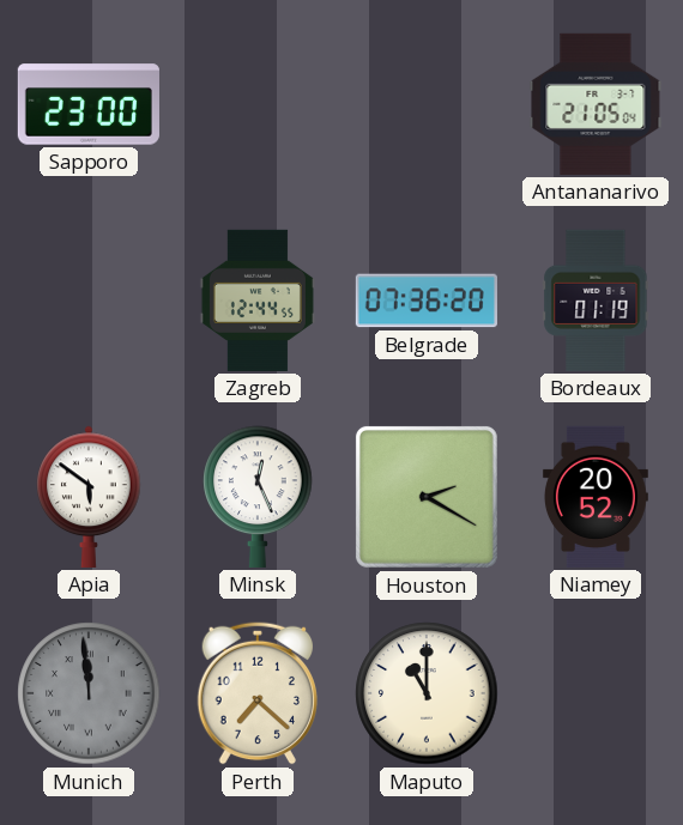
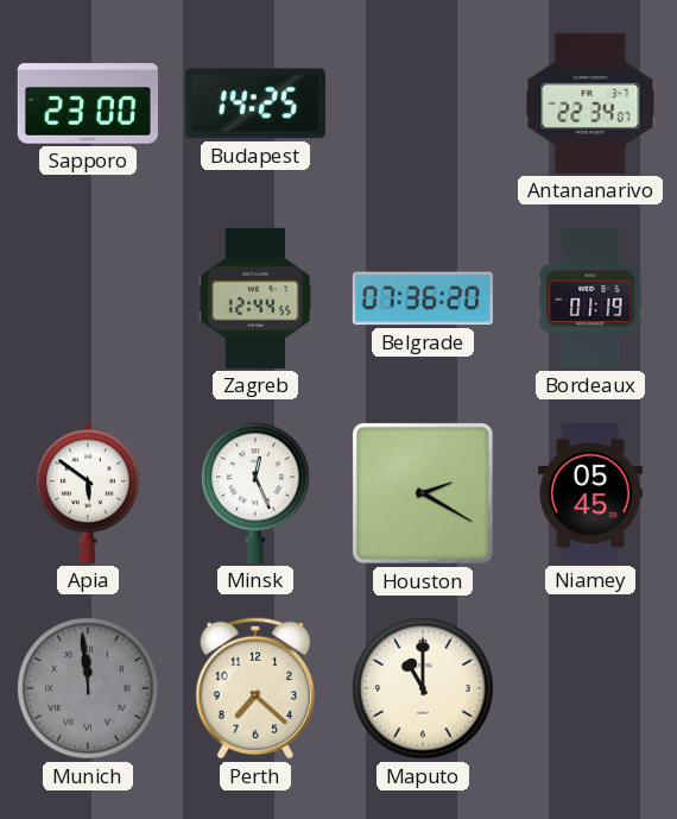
Budapest: none -> 14:25
Antananarivo: 21:05 -> 22:34
Niamey: 20:52 -> 05:45
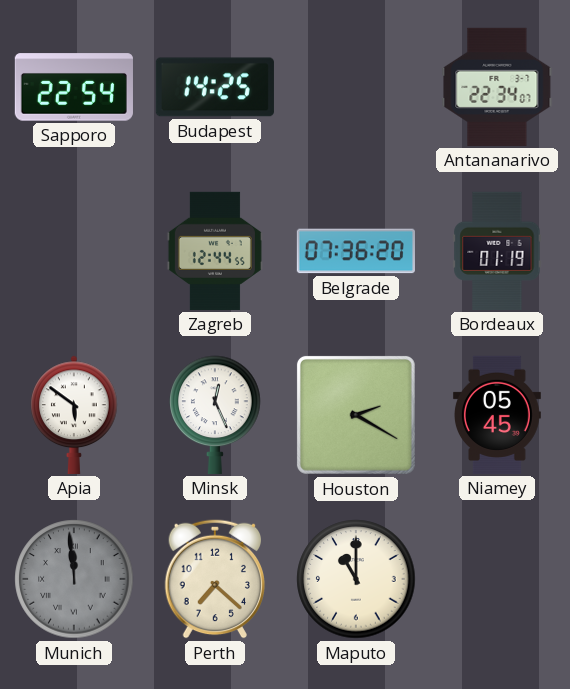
Sapporo: 23:00 -> 22:54
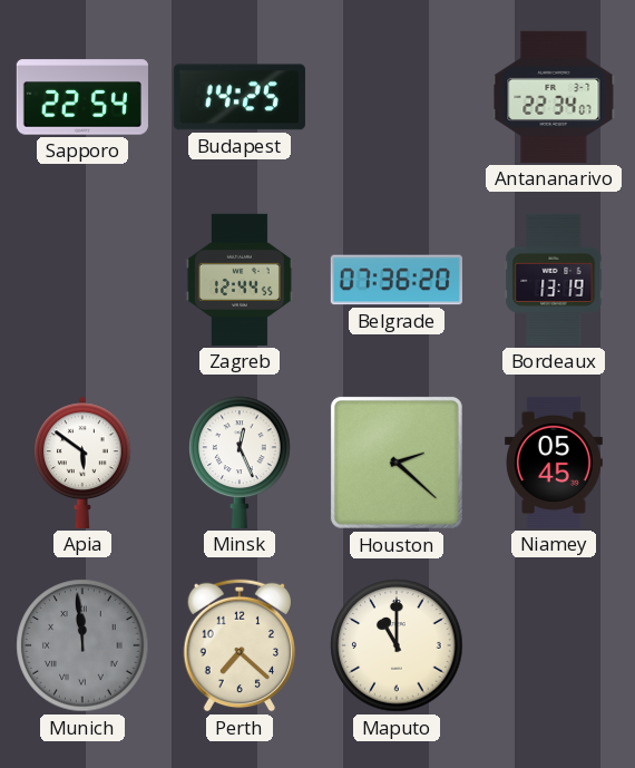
Bordeaux: 01:19 -> 13:19
Houston: 2:20 -> 2:22
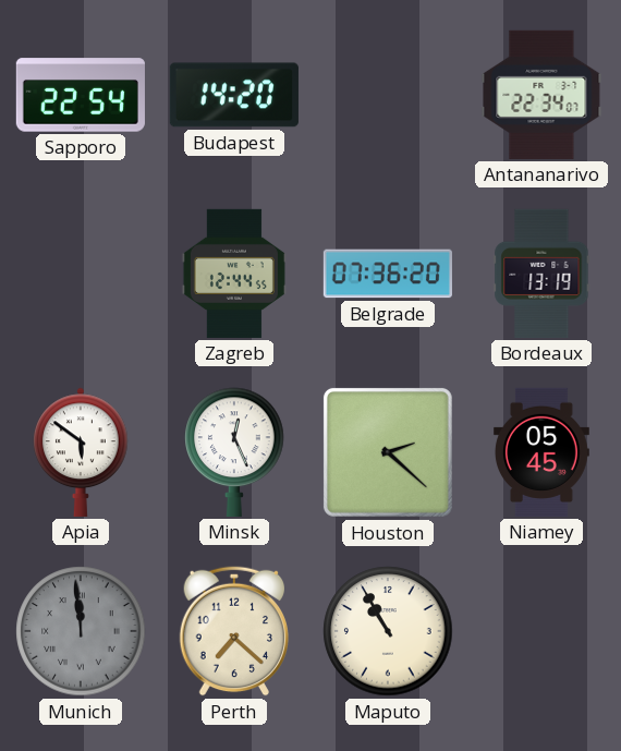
Budapest: 14:25 -> 14:20
Maputo: 11:00 -> 10:55
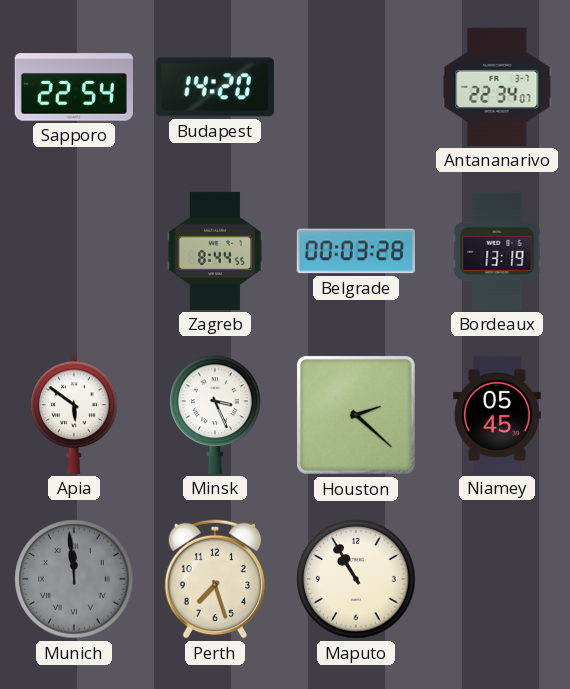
Zagreb: 12:44 -> 8:44
Belgrade: 07:36 -> 00:03
Minsk: 12:26 -> 3:26
Perth: 7:22 -> 7:27
